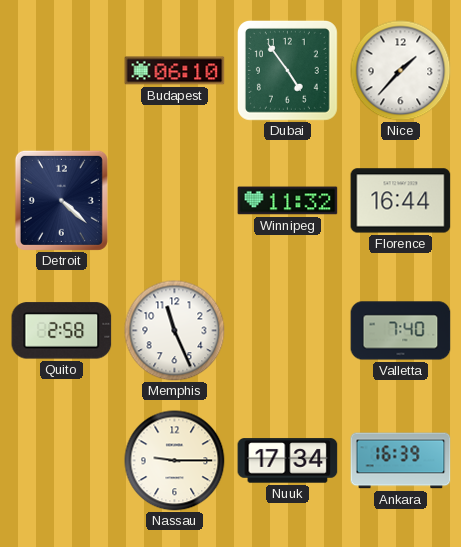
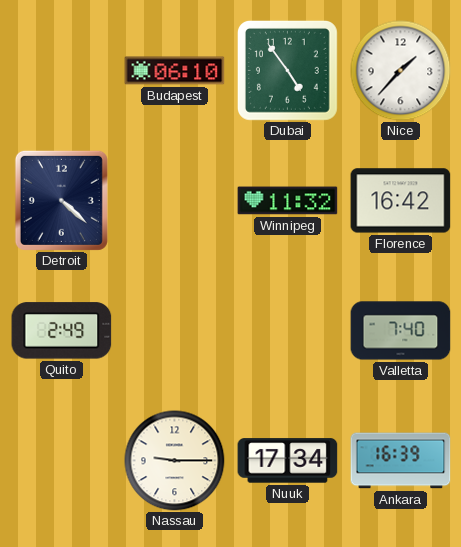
Florence: 16:44 -> 16:42
Quito: 2:58 -> 2:49
Memphis: 11:26 -> none
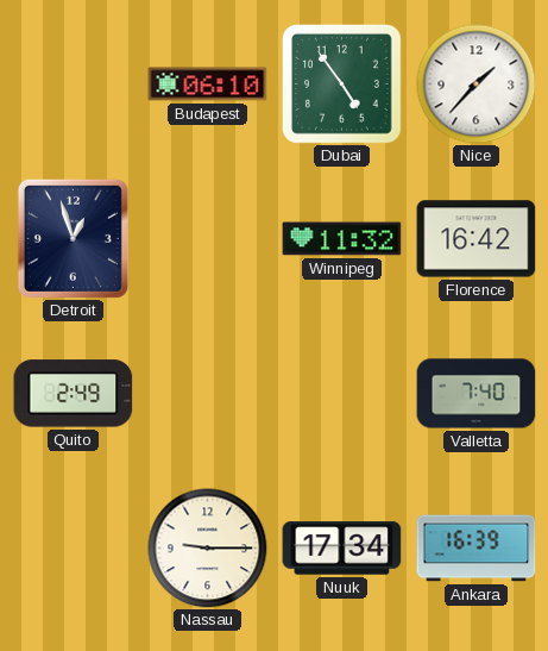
Detroit: 4:22 -> 12:57
